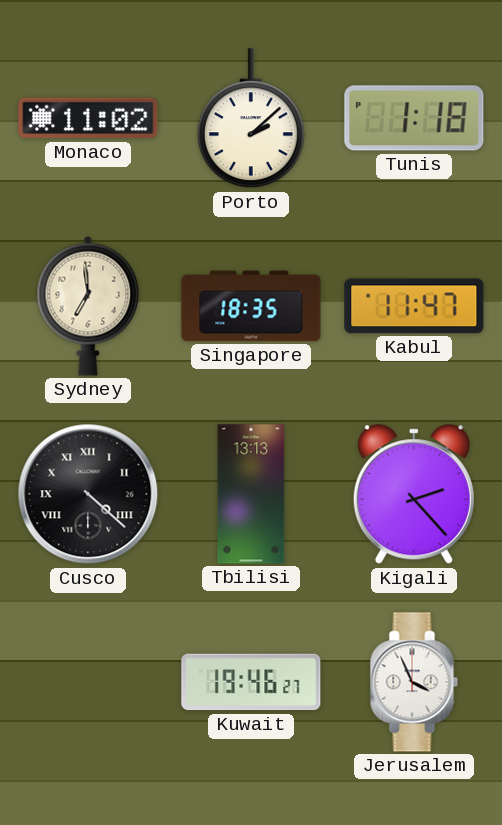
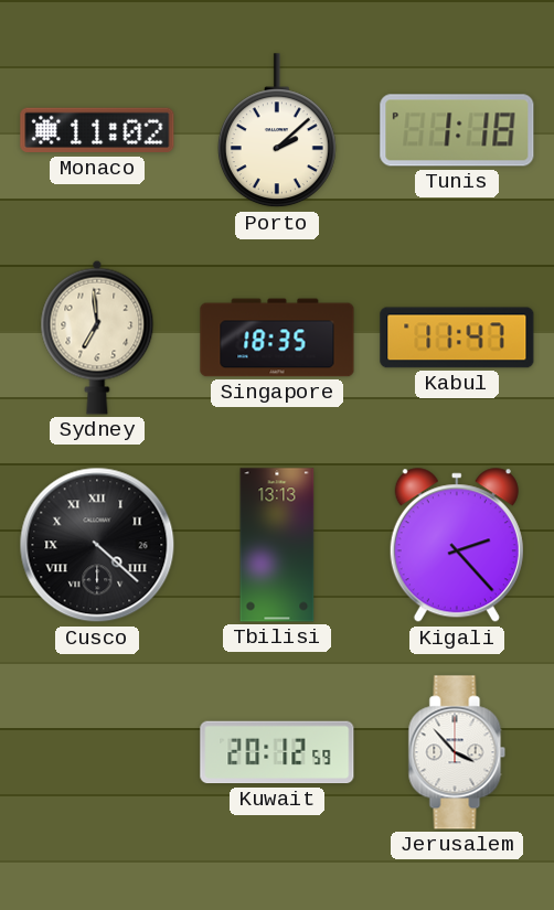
Kuwait: 19:46 -> 20:12
Jerusalem: 3:56 -> 3:53
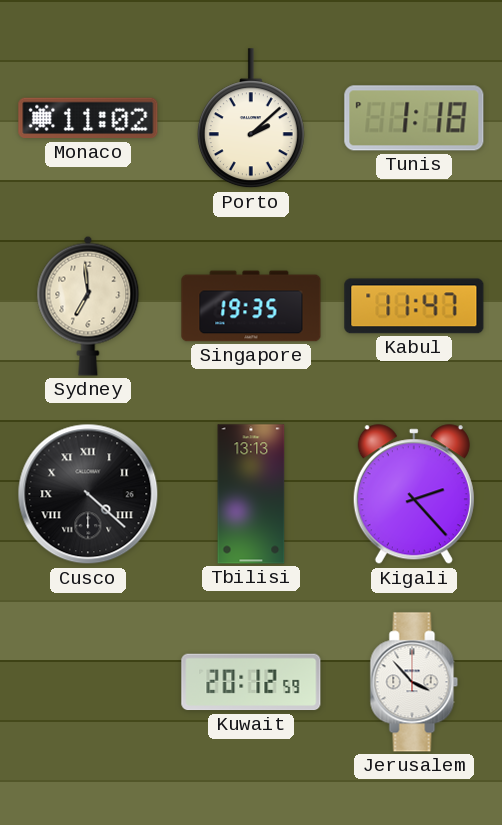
Singapore: 18:35 -> 19:35
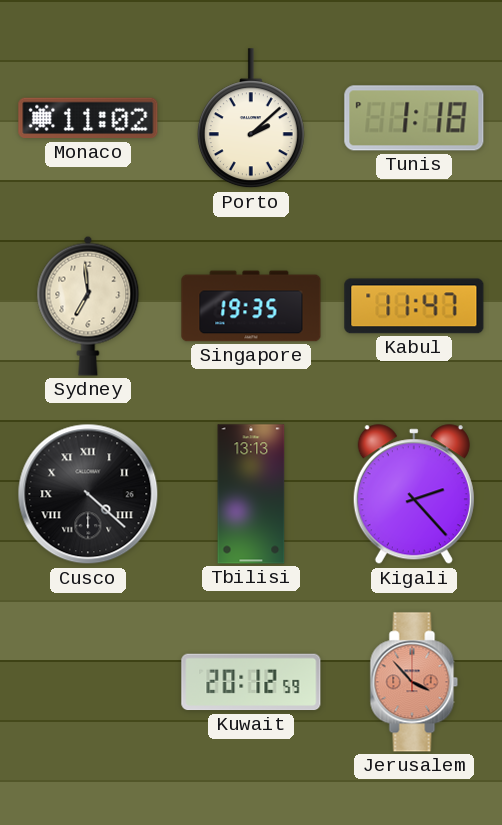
Jerusalem dial: white -> salmon
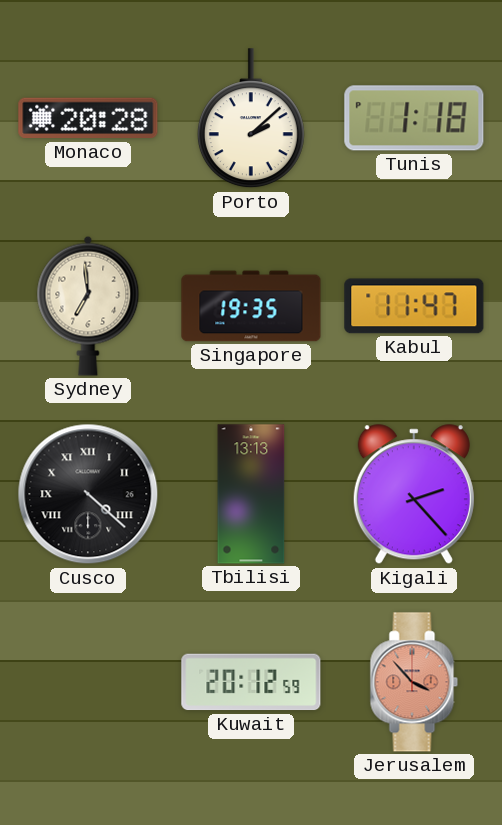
Monaco: 11:02 -> 20:28
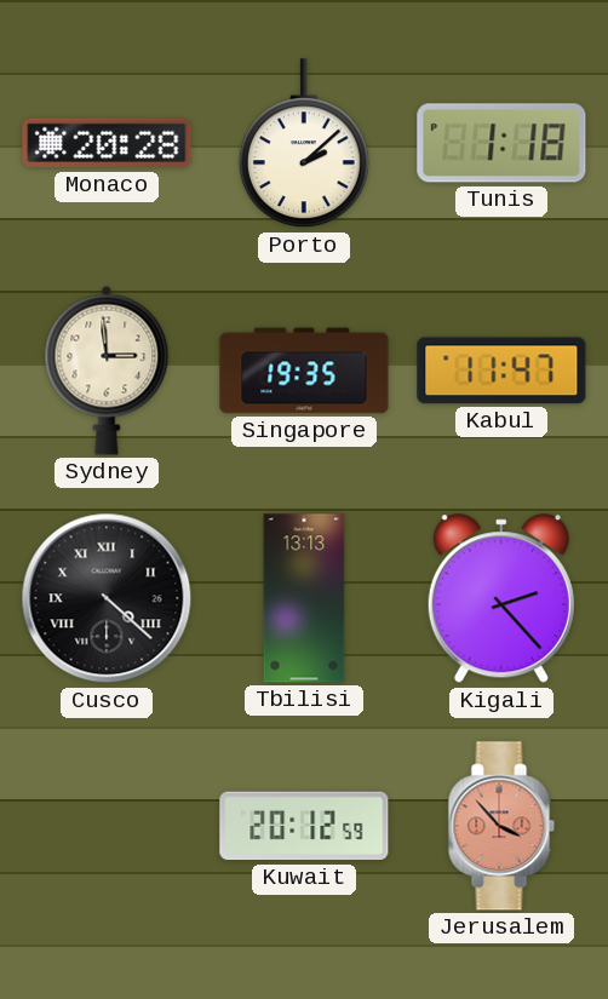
Sydney: 6:59 -> 2:59
